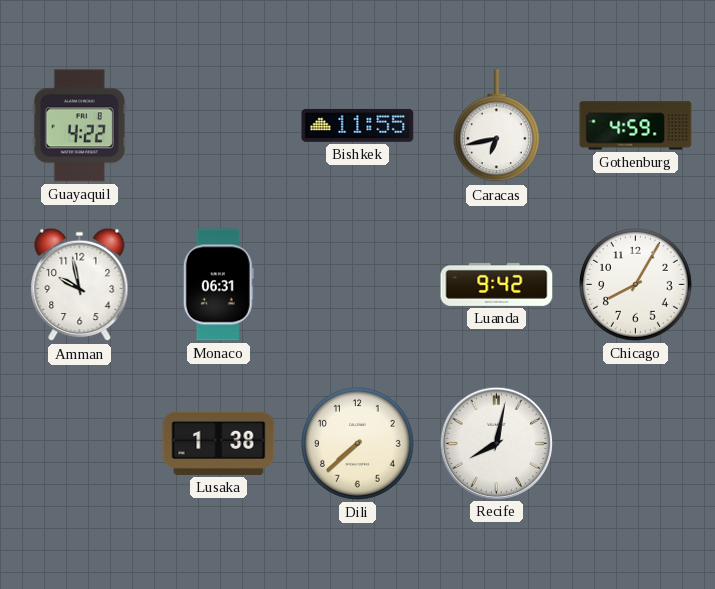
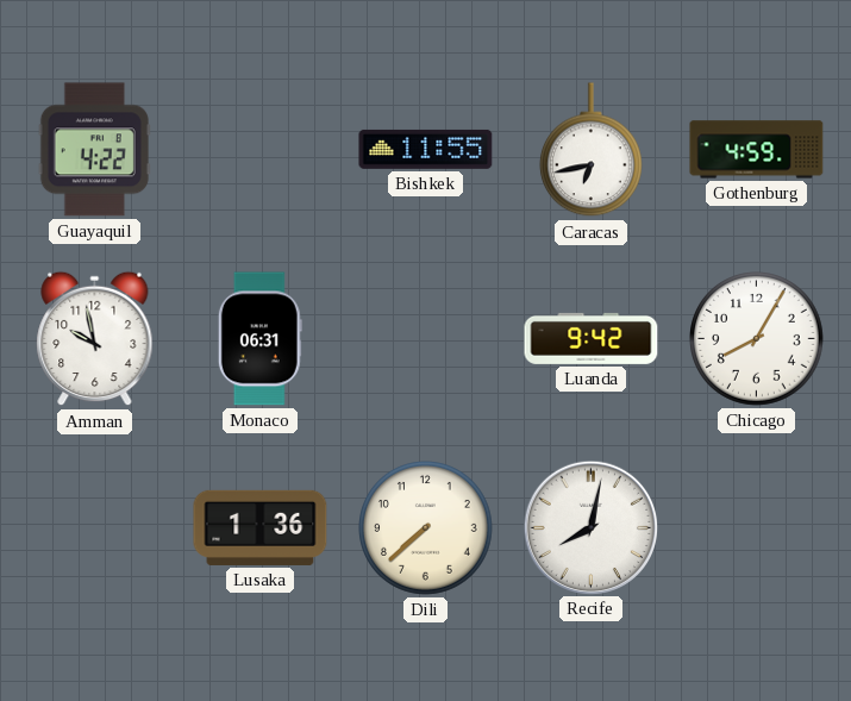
Lusaka: 1:38 -> 1:36
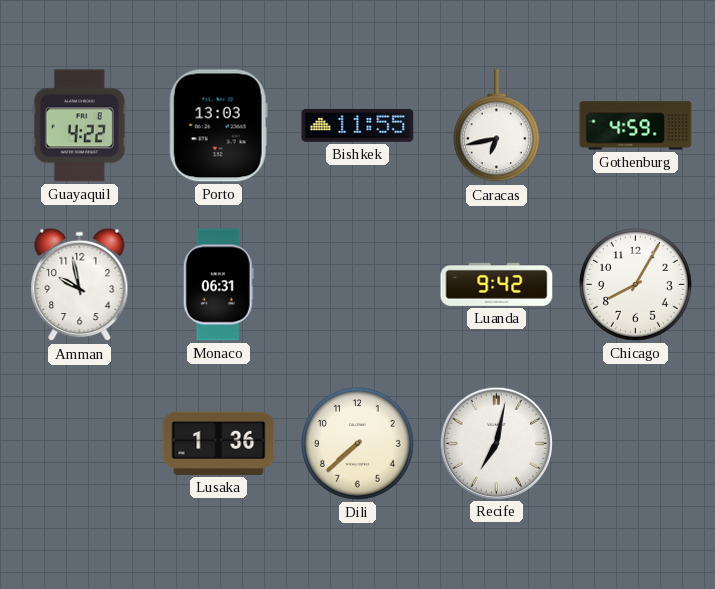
Porto: none -> 13:03
Recife: 8:02 -> 7:02
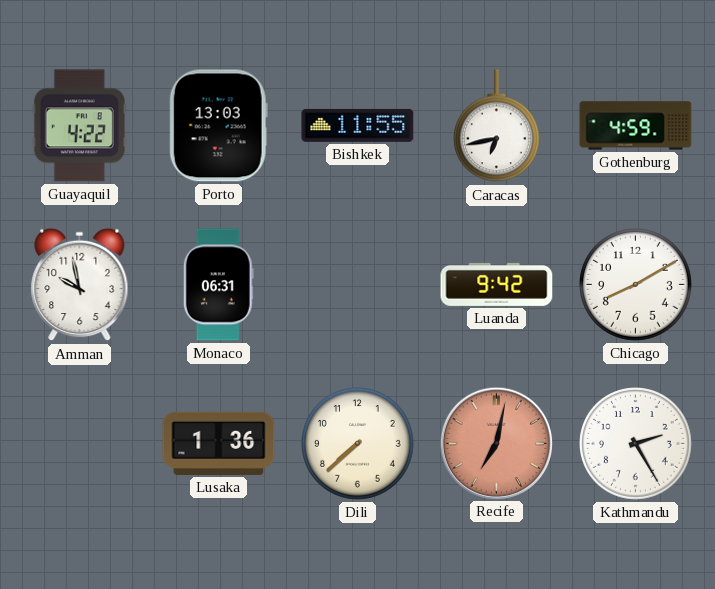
Chicago: 8:05 -> 8:10
Recife dial: white -> salmon
Kathmandu: none -> 2:25
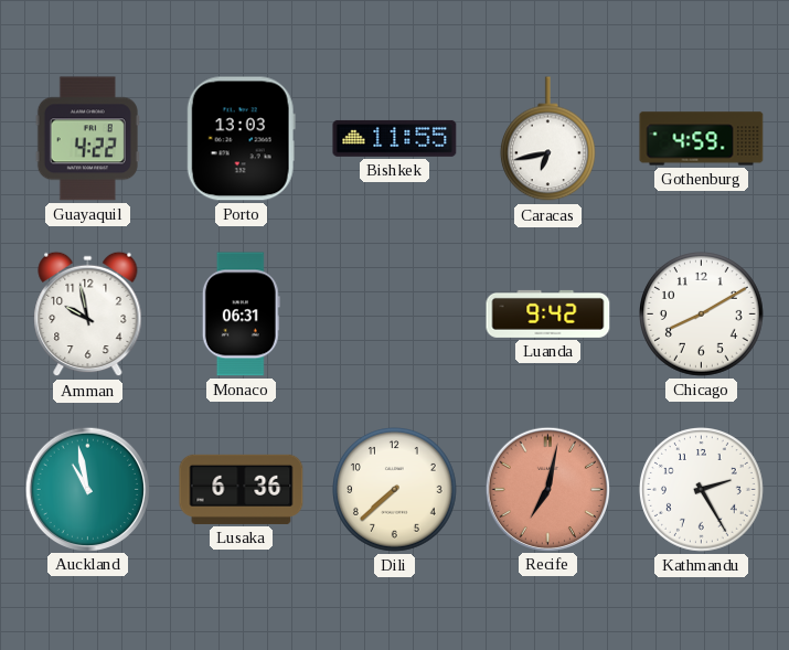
Auckland: none -> 10:58
Lusaka: 1:36 -> 6:36
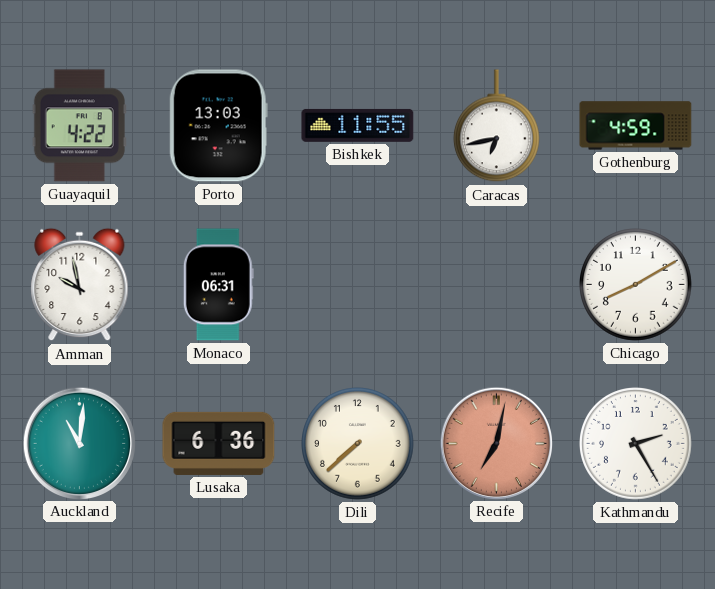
Luanda: 9:42 -> none
Auckland: 10:58 -> 11:01
